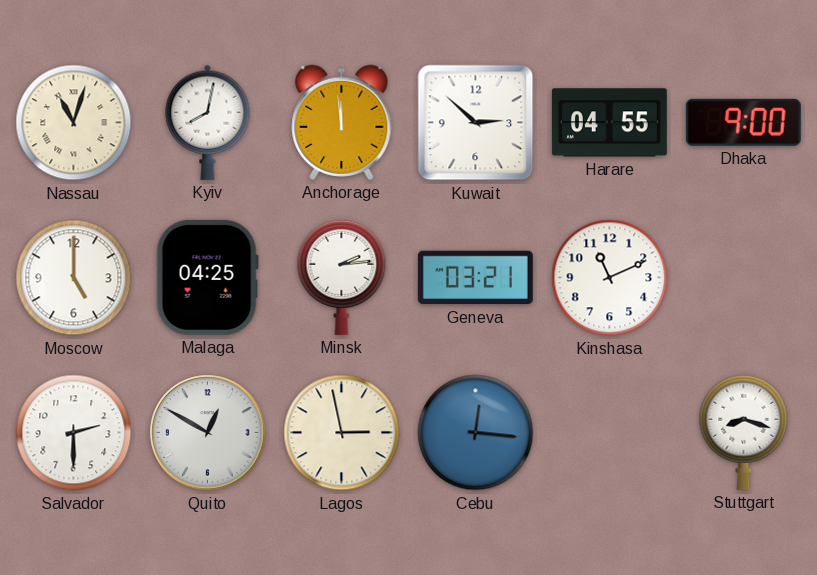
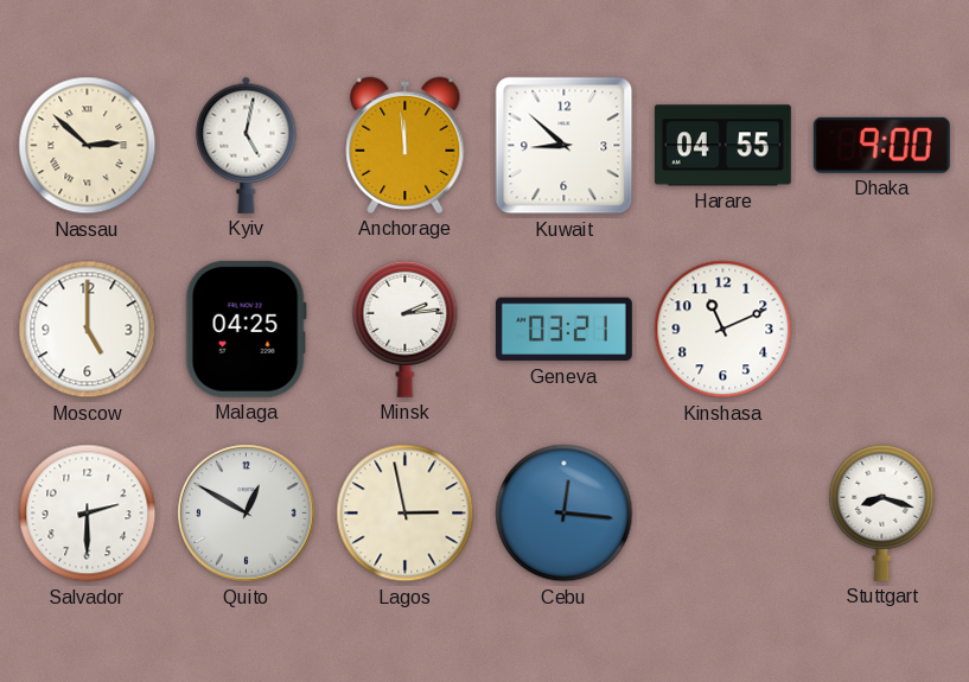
Nassau: 11:03 -> 2:52
Kyiv: 8:02 -> 5:02
Kuwait: 2:52 -> 8:52
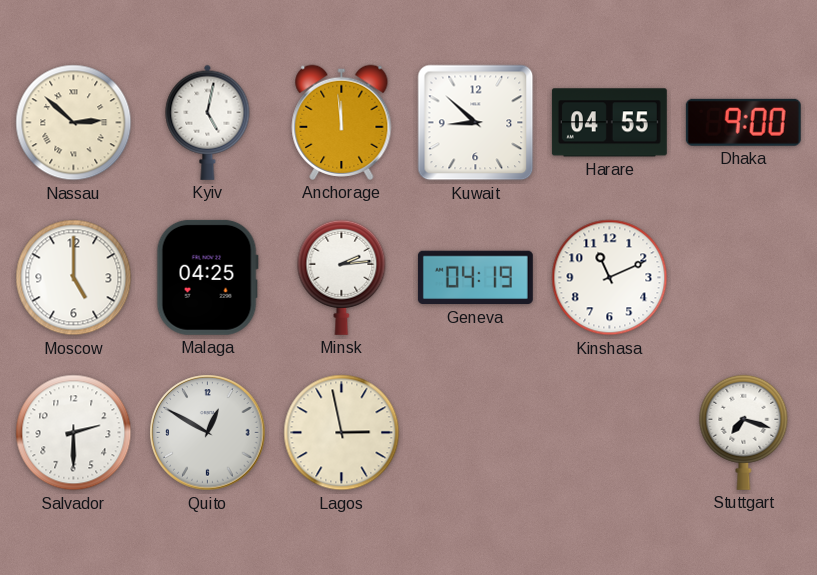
Geneva: 03:21 -> 04:19
Cebu: 12:16 -> none
Stuttgart: 8:18 -> 7:18
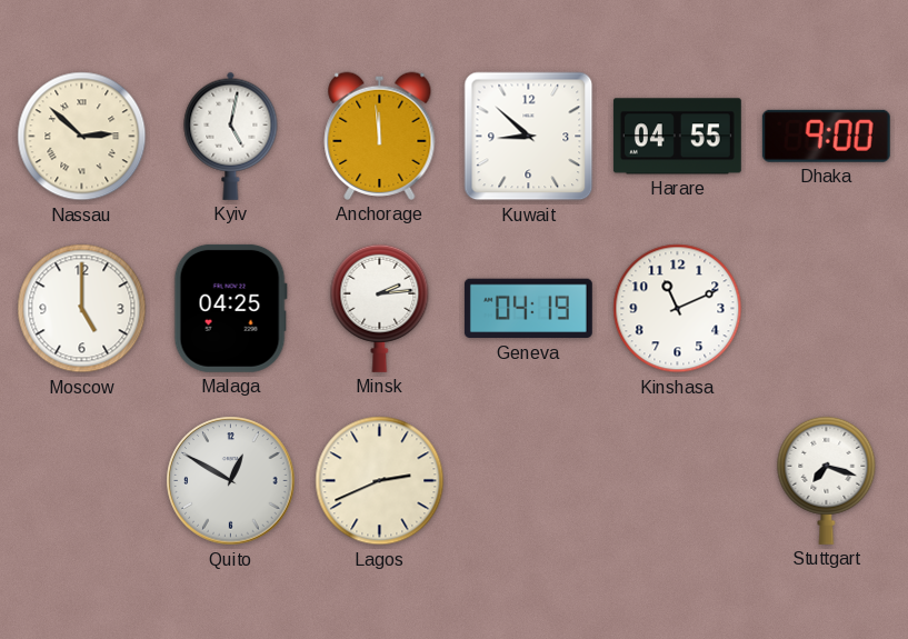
Salvador: 2:30 -> none
Lagos: 2:58 -> 2:41
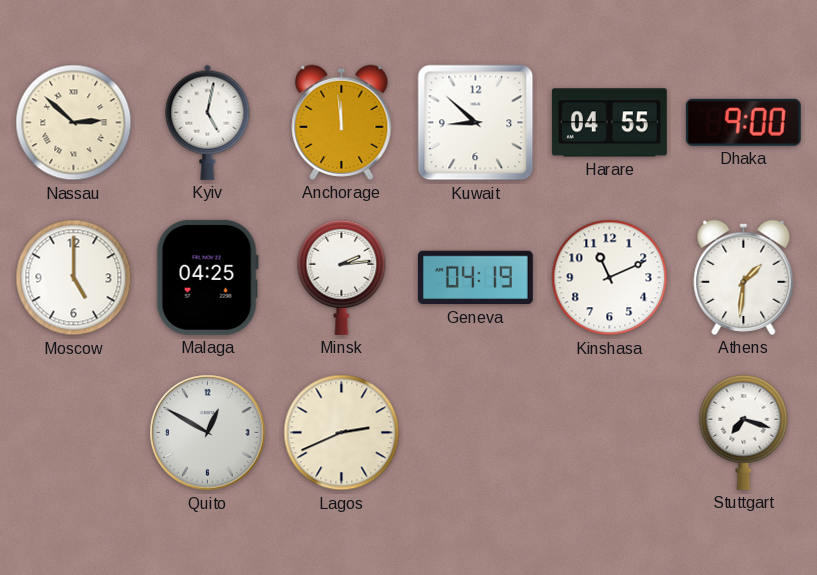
Athens: none -> 1:31
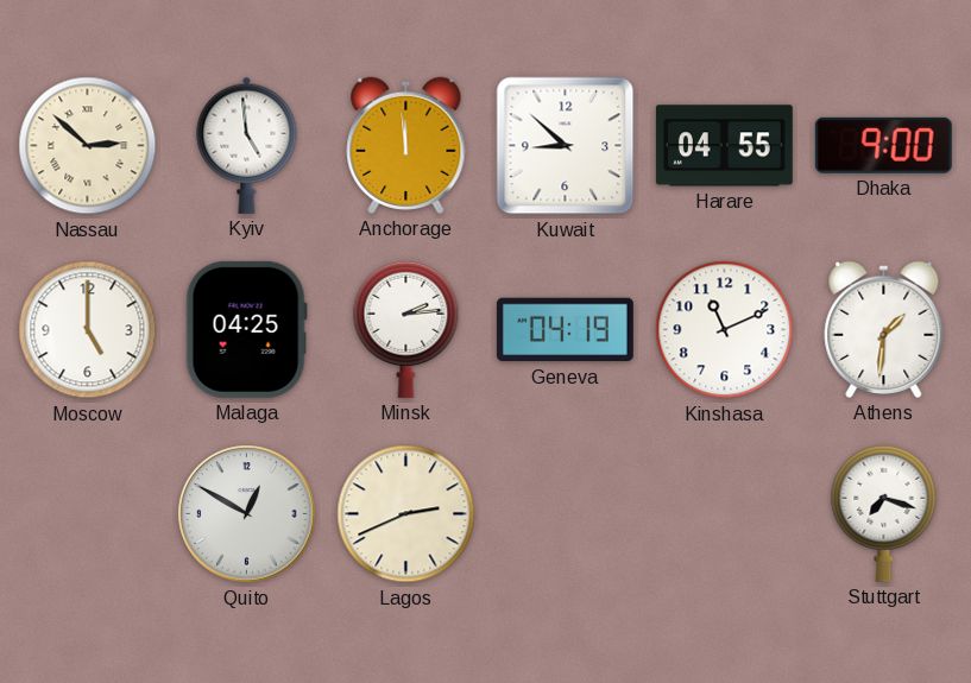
Kyiv: 5:02 -> 4:59
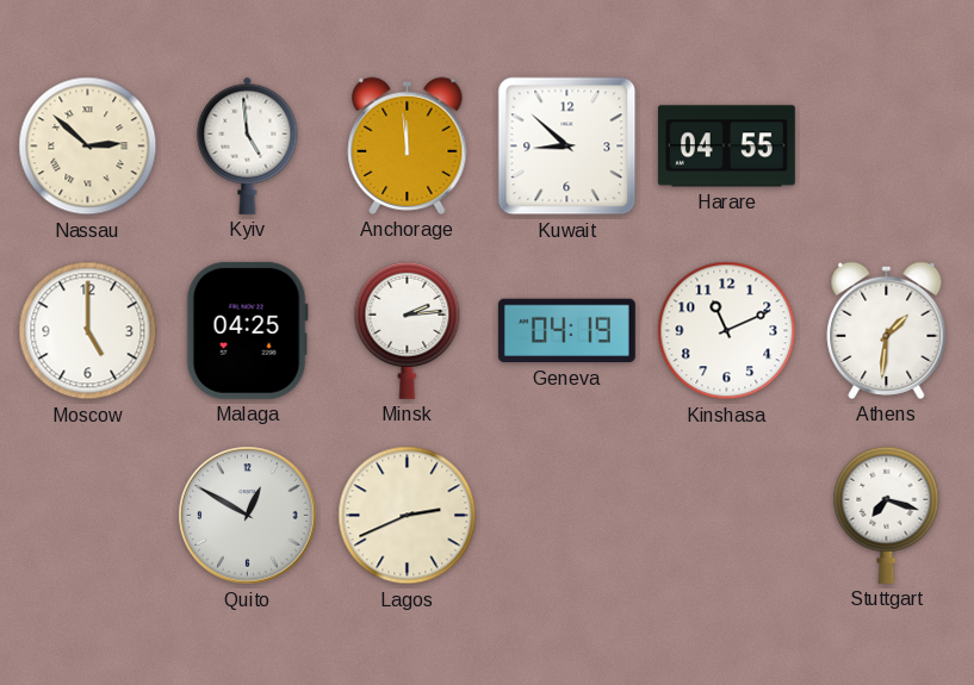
Dhaka: 9:00 -> none
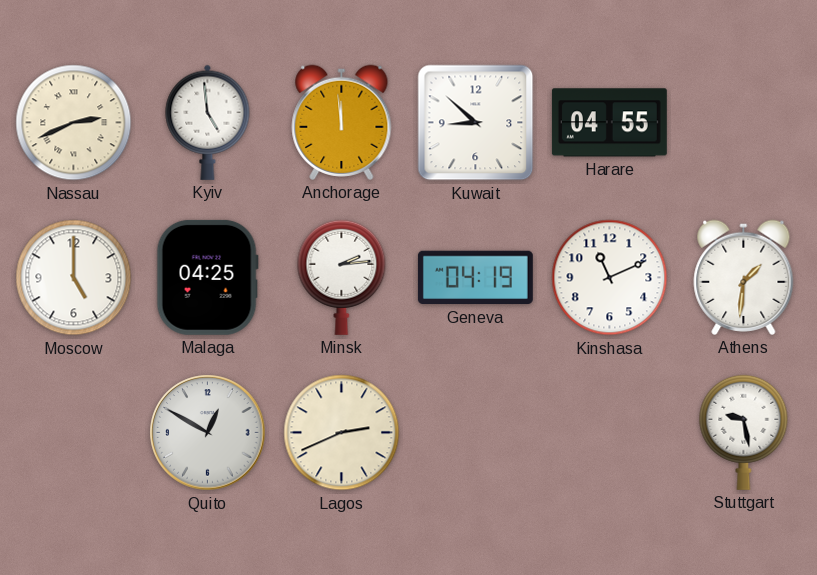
Nassau: 2:52 -> 2:41
Stuttgart: 7:18 -> 9:28
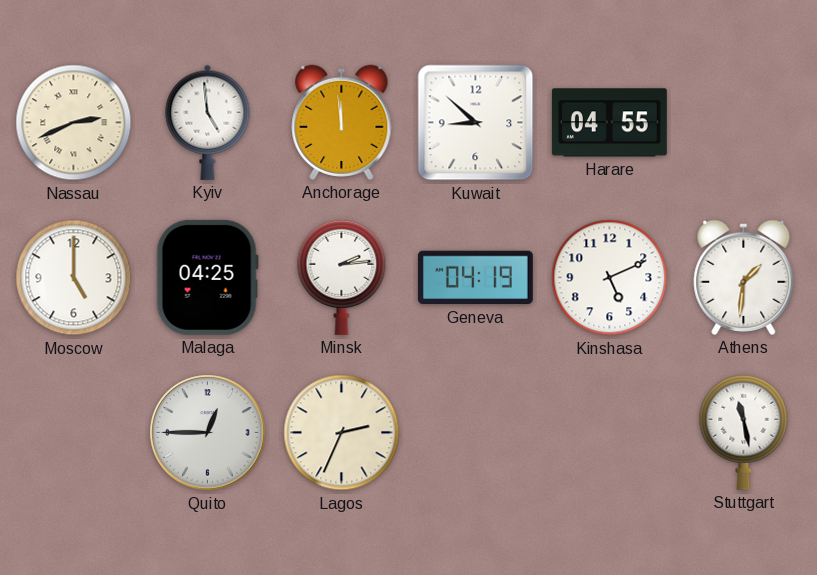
Kinshasa: 11:11 -> 5:11
Quito: 12:50 -> 12:45
Lagos: 2:41 -> 2:34
Stuttgart: 9:28 -> 11:28
